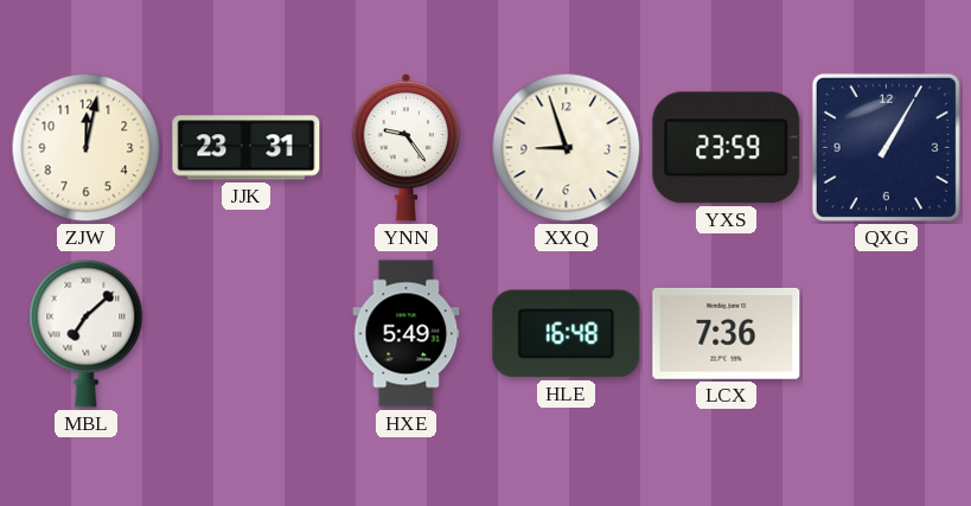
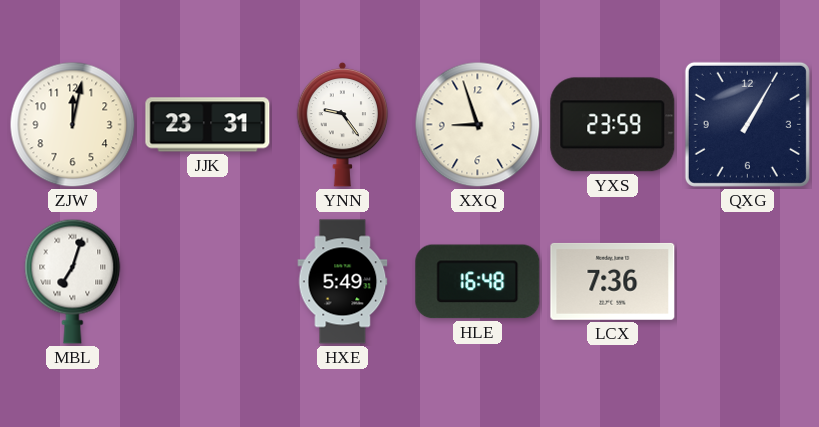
MBL: 7:08 -> 7:03
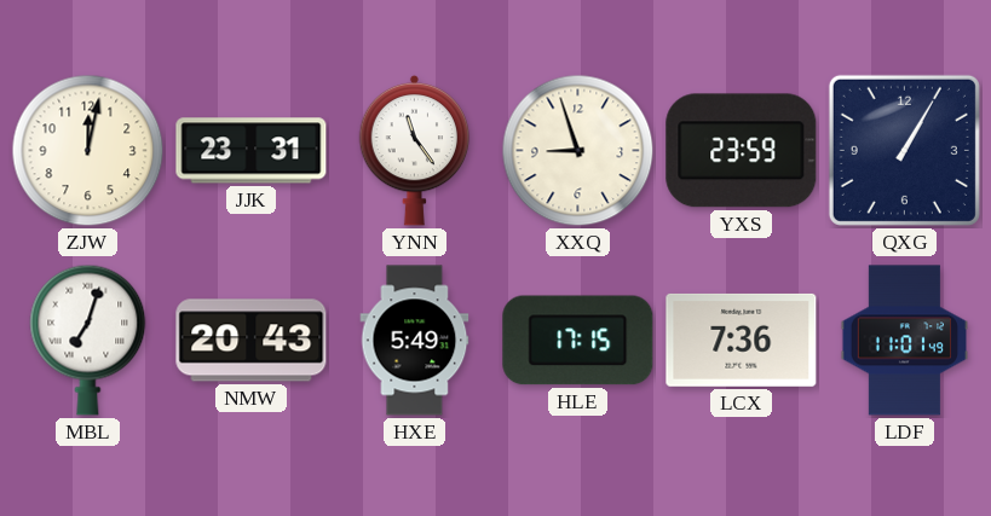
YNN: 9:24 -> 11:24
NMW: none -> 20:43
HLE: 16:48 -> 17:15
LDF: none -> 11:01
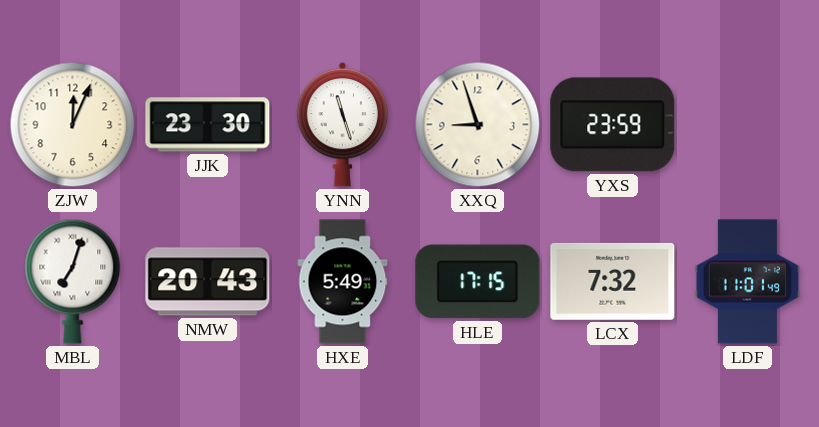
ZJW: 12:02 -> 12:04
JJK: 23:31 -> 23:30
YNN: 11:24 -> 11:27
QXG: 1:05 -> none
LCX: 7:36 -> 7:32
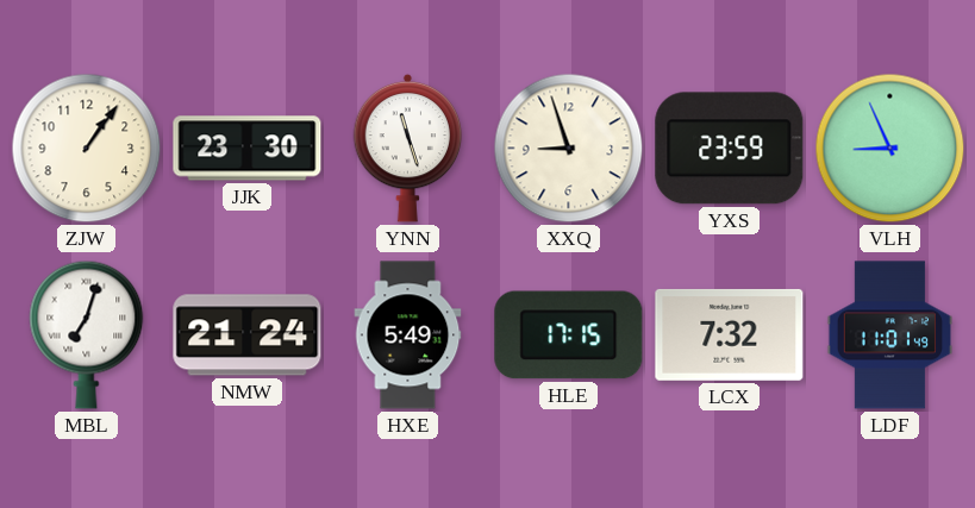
ZJW: 12:04 -> 1:06
VLH: none -> 8:56
NMW: 20:43 -> 21:24
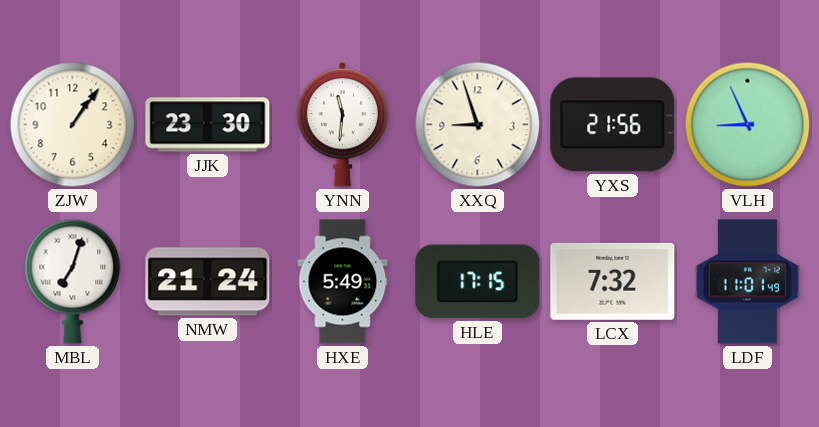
YNN: 11:27 -> 11:31
YXS: 23:59 -> 21:56
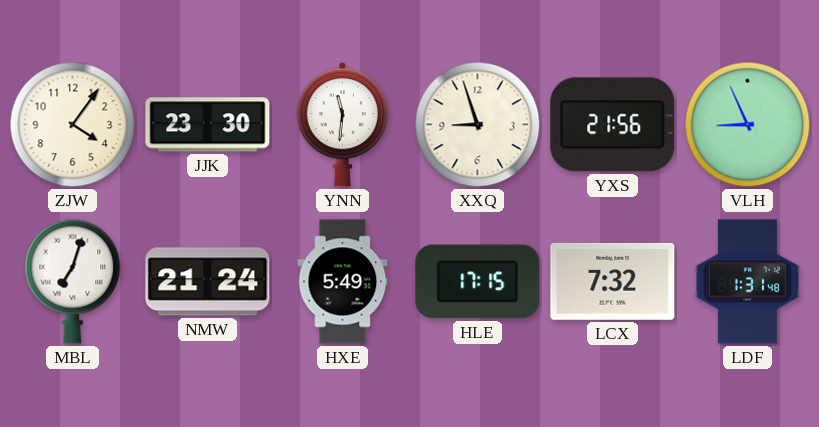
ZJW: 1:06 -> 4:06
LDF: 11:01 -> 1:31
